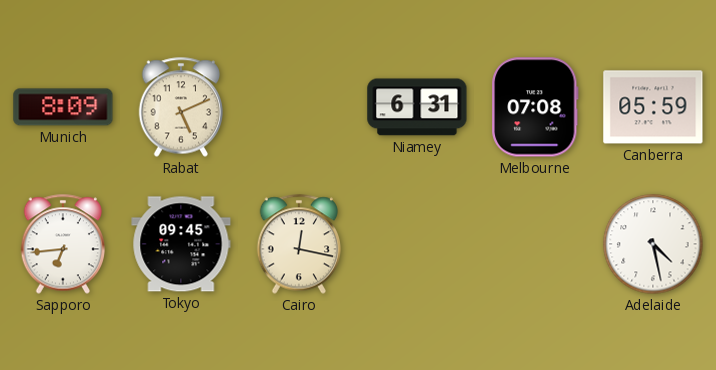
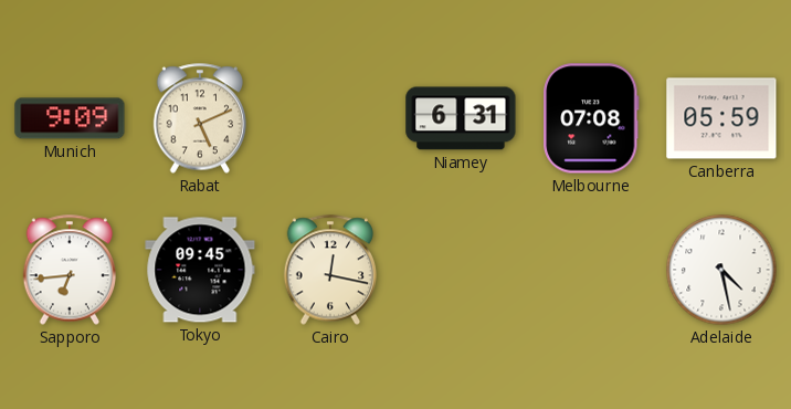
Munich: 8:09 -> 9:09
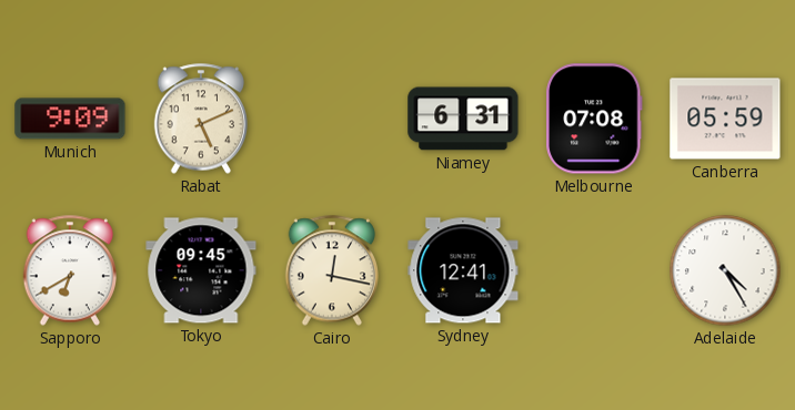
Sapporo: 6:44 -> 6:40
Sydney: none -> 12:41
Adelaide: 4:28 -> 4:25
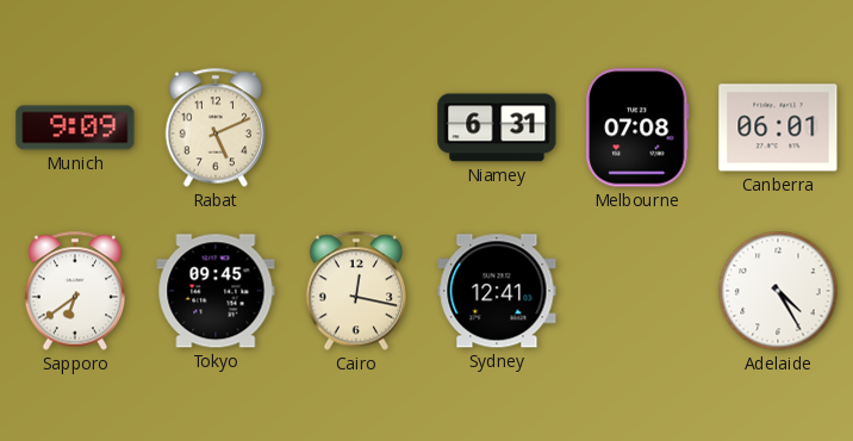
Canberra: 05:59 -> 06:01
Sapporo: 6:40 -> 6:39
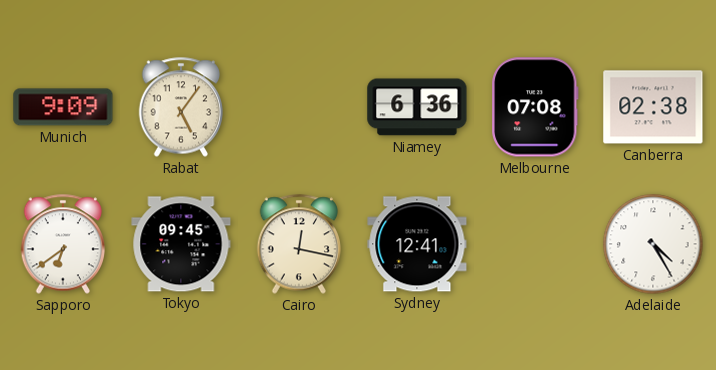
Rabat: 5:11 -> 5:06
Niamey: 6:31 -> 6:36
Canberra: 06:01 -> 02:38
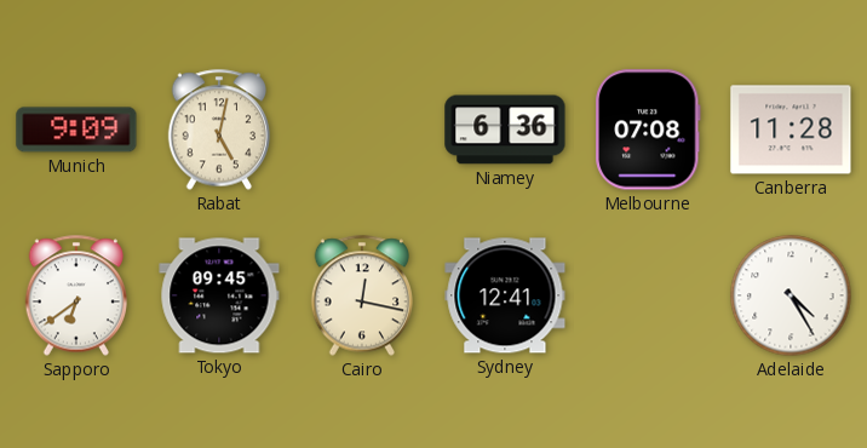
Rabat: 5:06 -> 5:02
Canberra: 02:38 -> 11:28
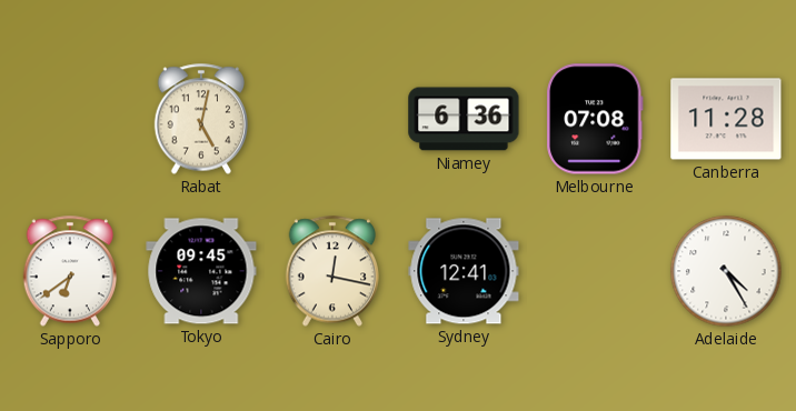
Munich: 9:09 -> none
